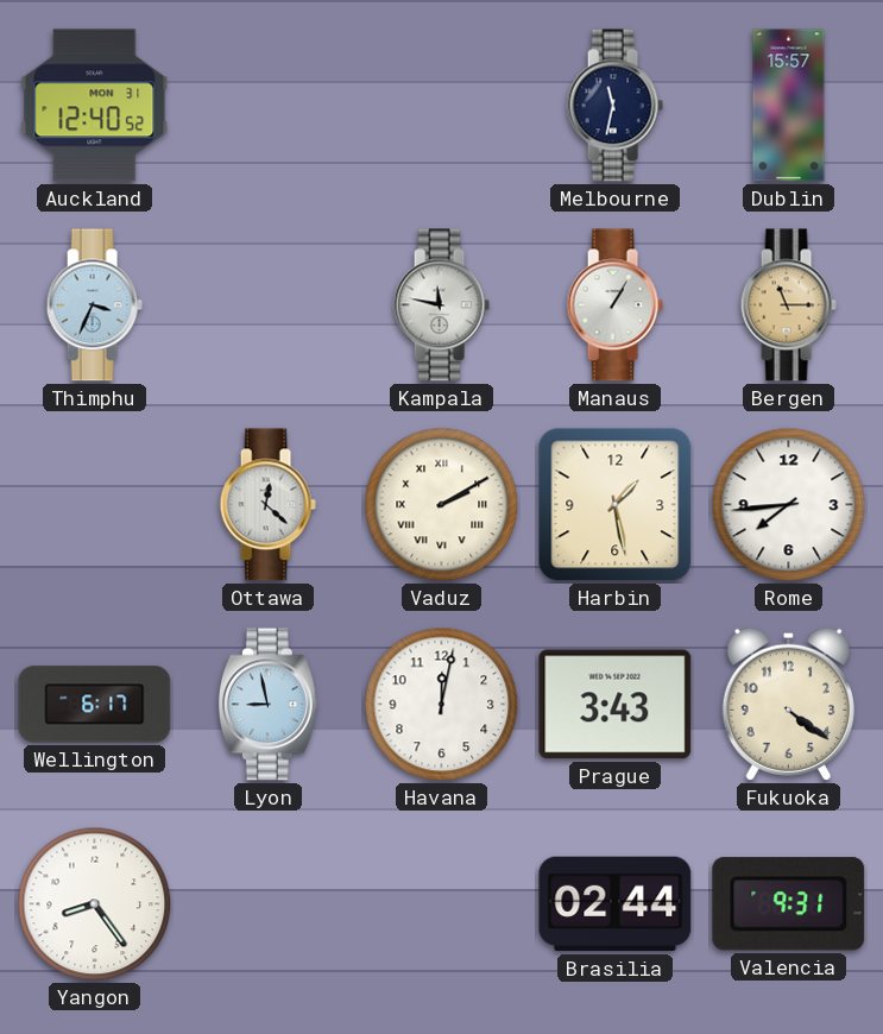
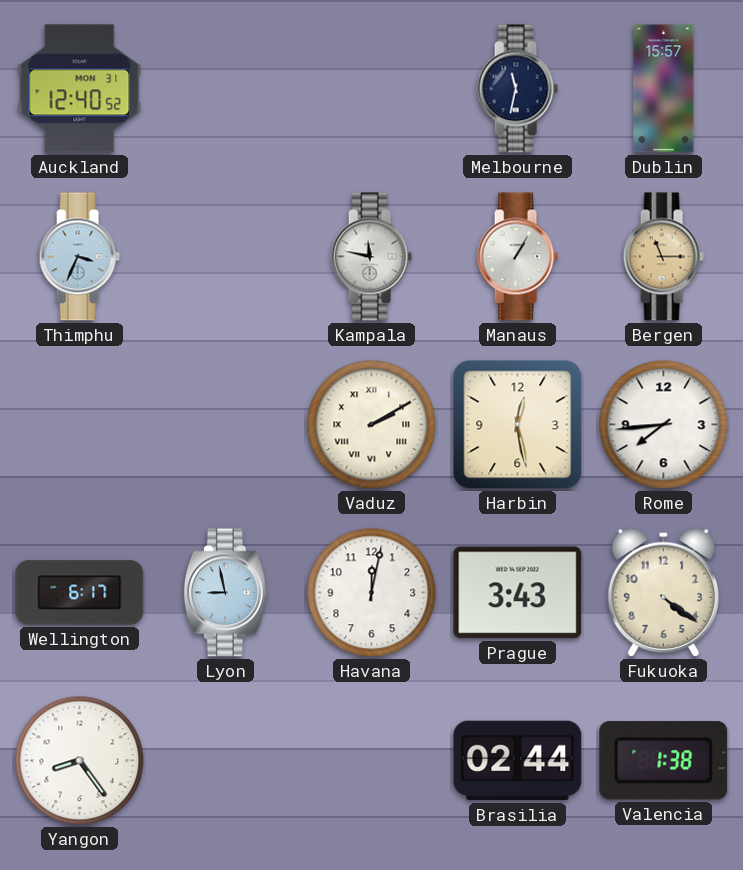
Ottawa: 12:22 -> none
Harbin: 1:28 -> 12:28
Valencia: 9:31 -> 1:38
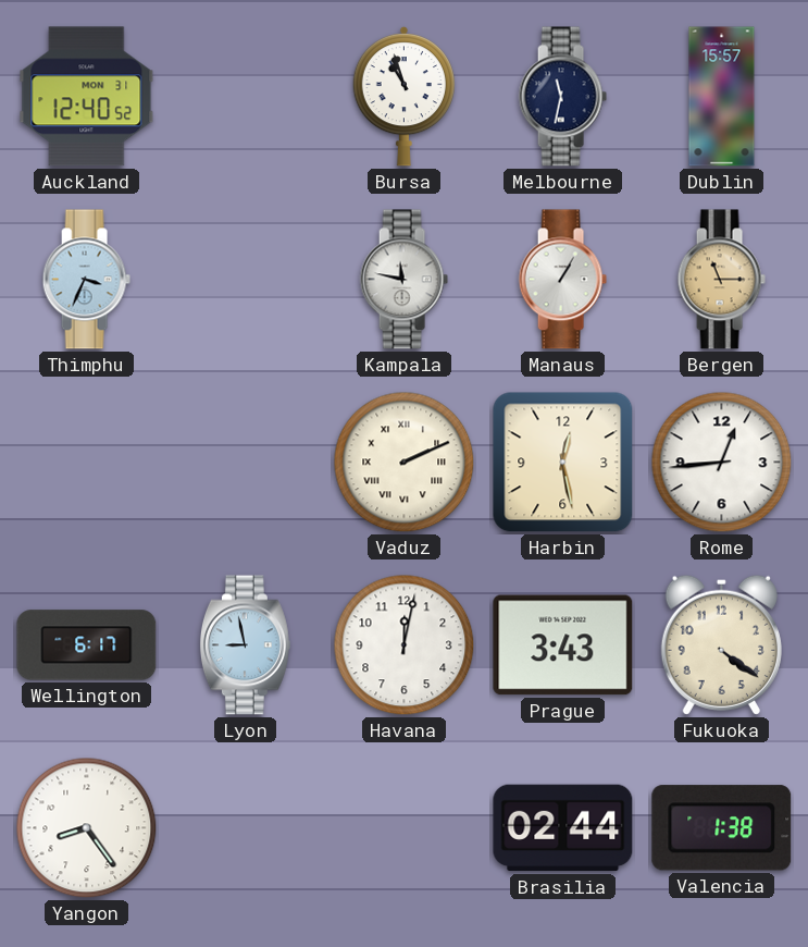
Bursa: none -> 10:57
Vaduz: 2:10 -> 2:11
Rome: 7:44 -> 12:44
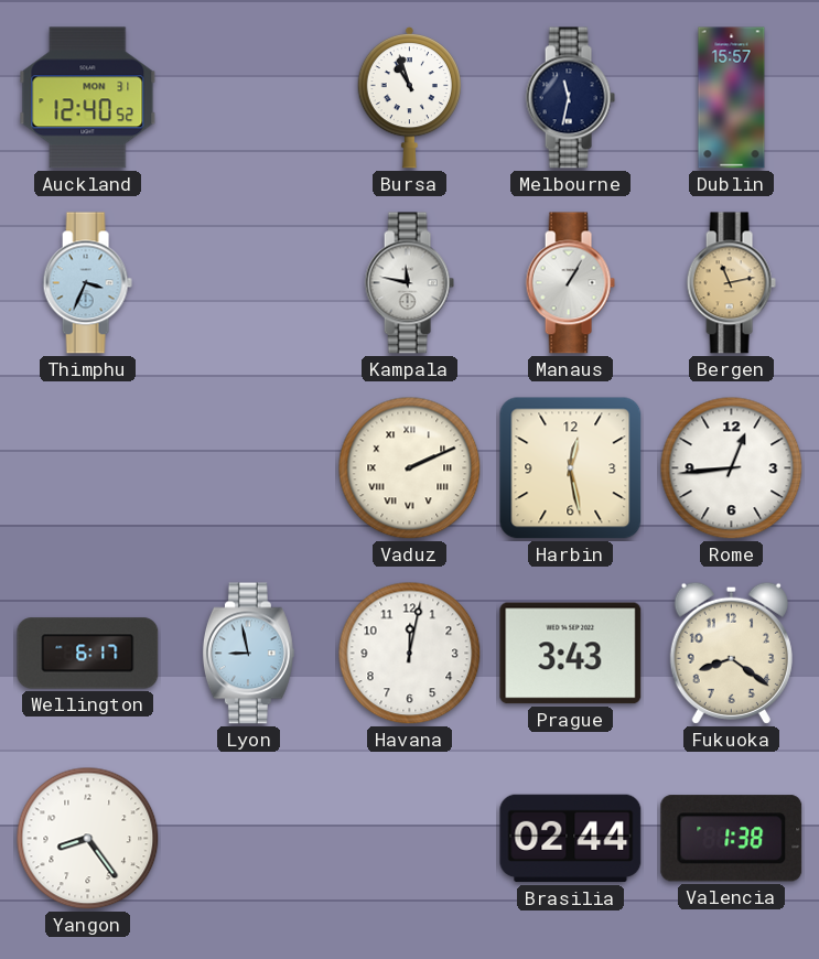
Bergen: 11:15 -> 11:13
Fukuoka: 4:21 -> 8:21
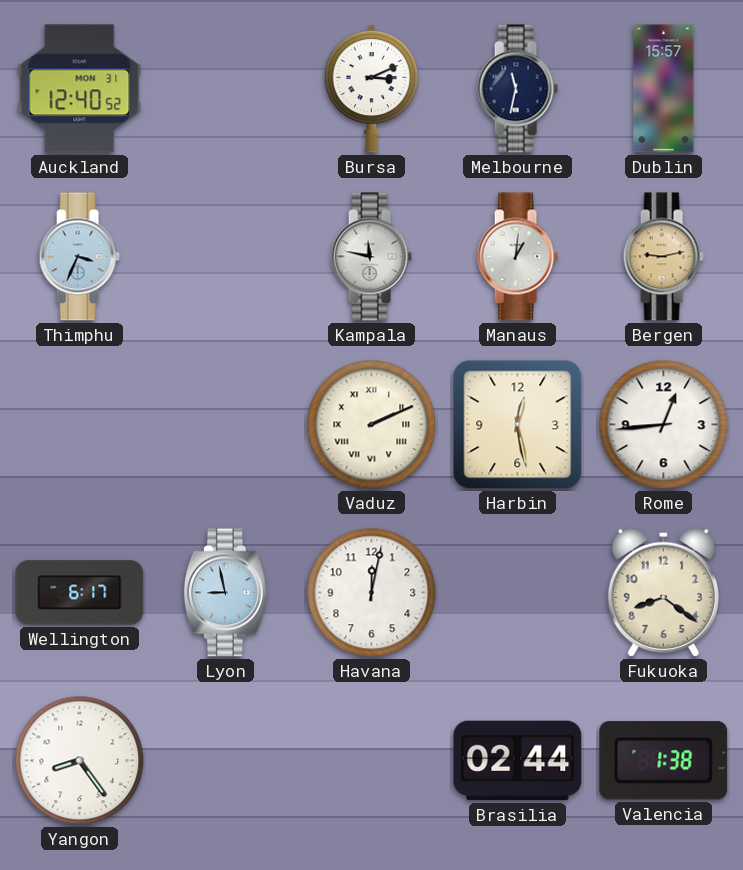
Bursa: 10:57 -> 3:11
Manaus: 1:05 -> 1:01
Bergen: 11:13 -> 9:13
Prague: 3:43 -> none
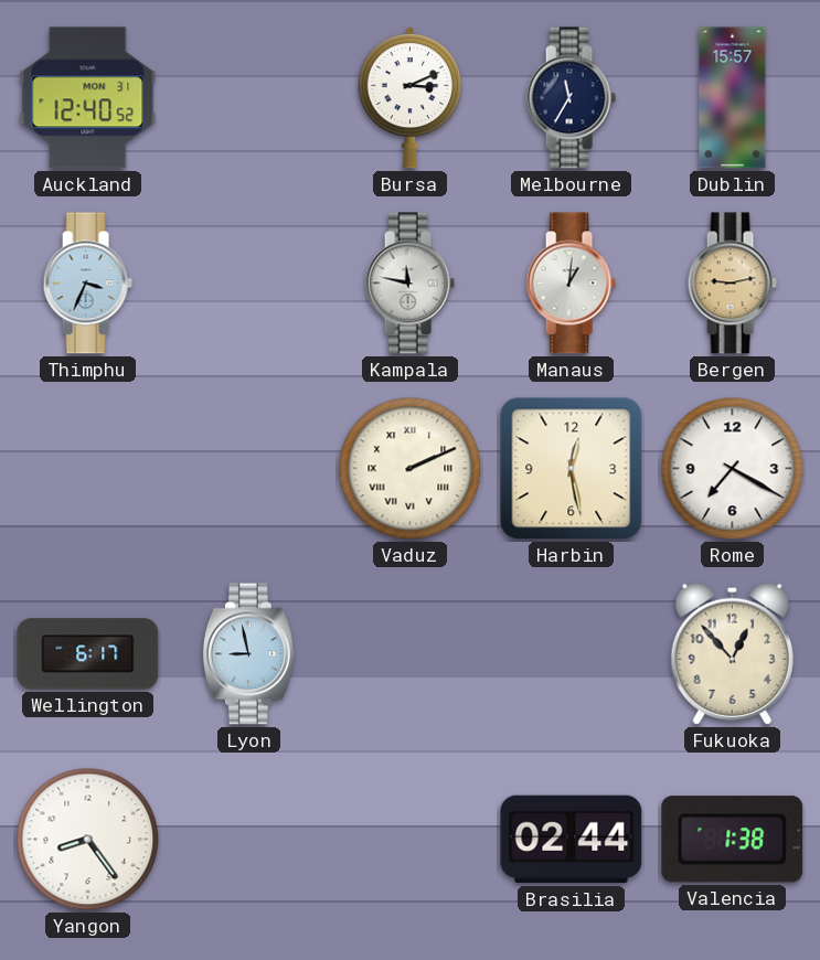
Melbourne: 11:32 -> 11:35
Rome: 12:44 -> 7:20
Havana: 12:02 -> none
Fukuoka: 8:21 -> 12:53
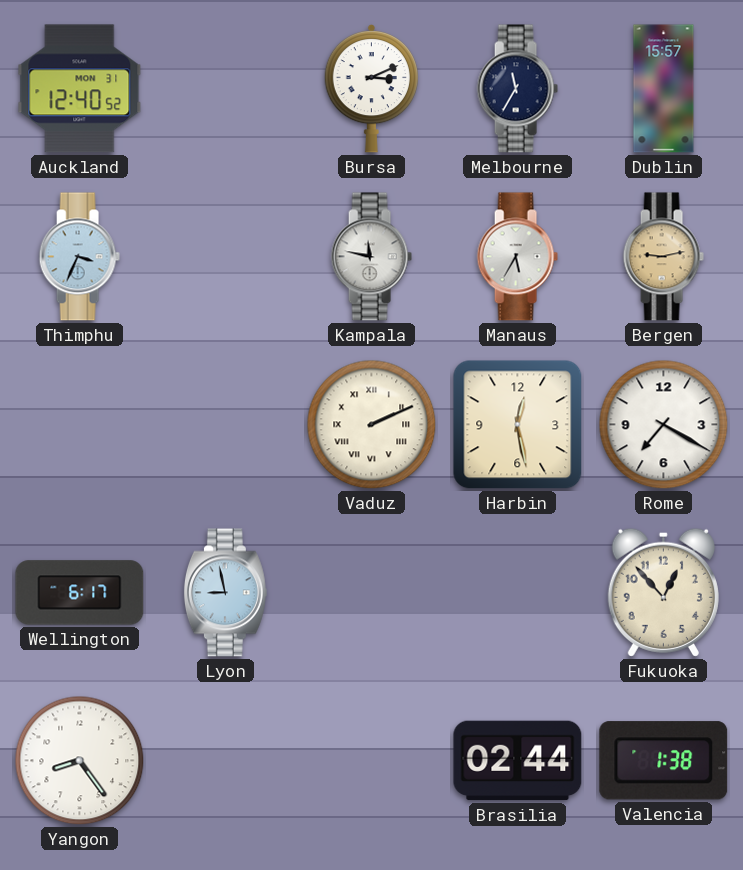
Manaus: 1:01 -> 5:35
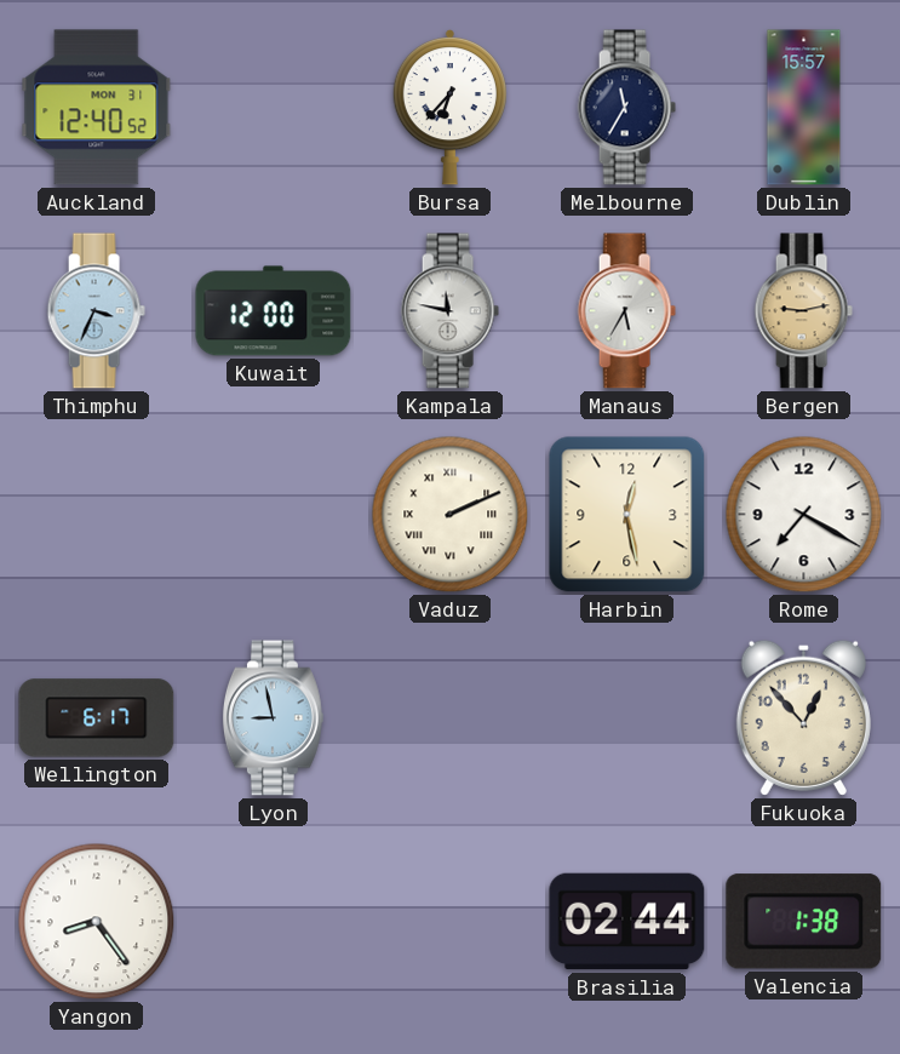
Bursa: 3:11 -> 6:37
Kuwait: none -> 12:00
